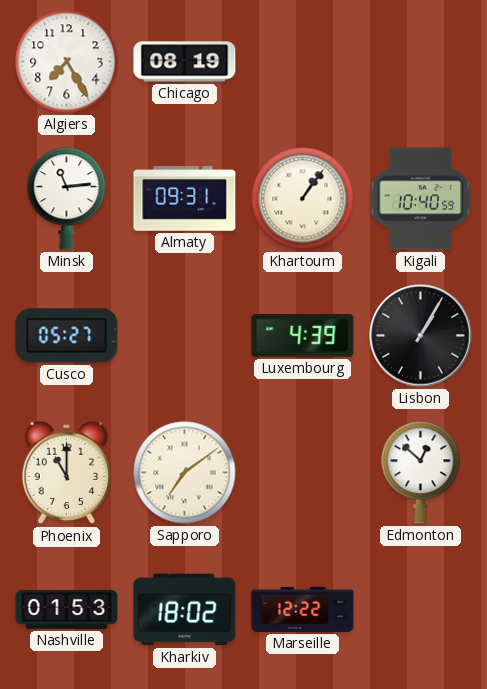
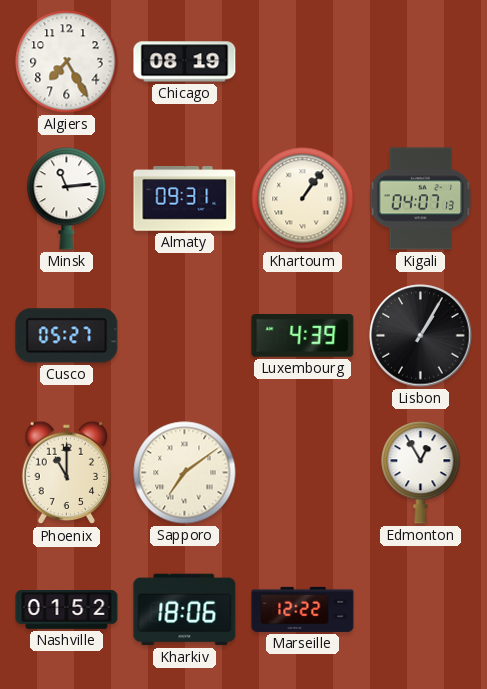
Kigali: 10:40 -> 04:07
Edmonton: 12:52 -> 12:55
Nashville: 01:53 -> 01:52
Kharkiv: 18:02 -> 18:06
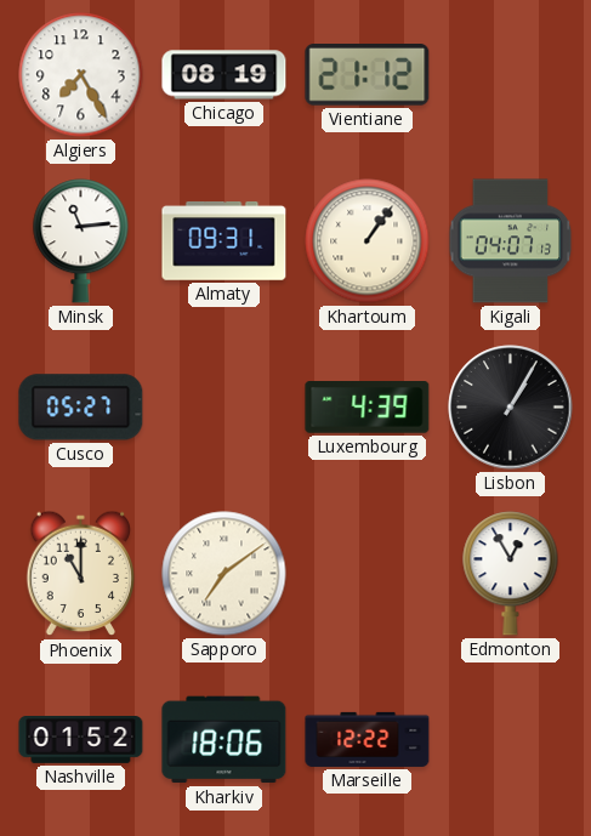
Vientiane: none -> 21:12
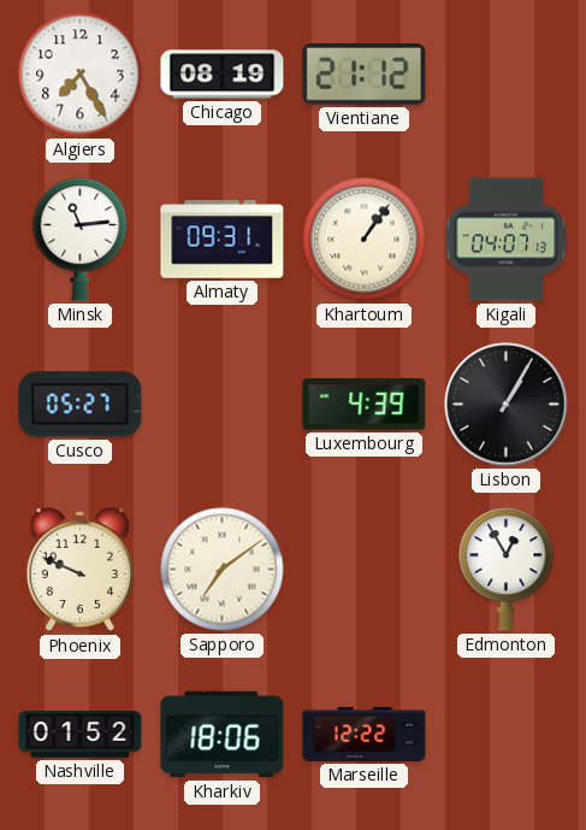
Phoenix: 11:00 -> 9:49
